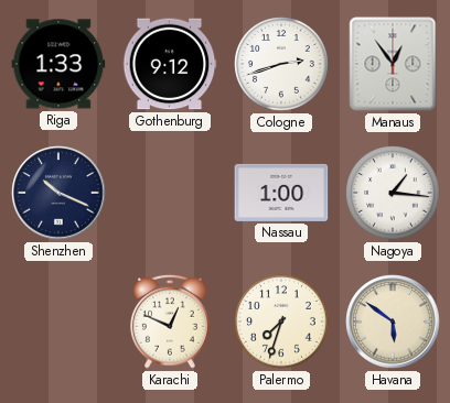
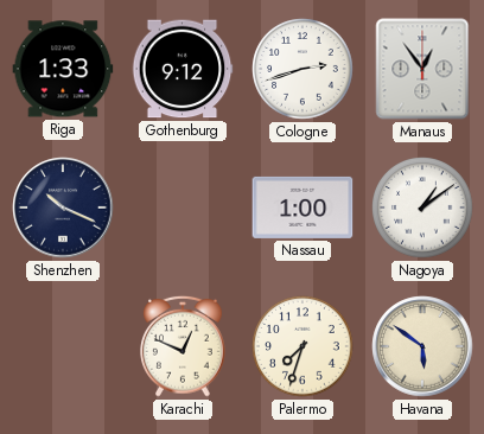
Nagoya: 1:16 -> 1:09
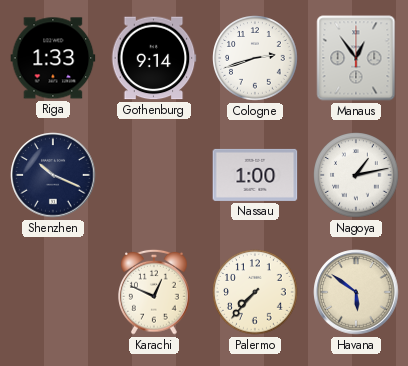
Gothenburg: 9:12 -> 9:14
Nagoya: 1:09 -> 1:13
Palermo: 7:33 -> 7:37
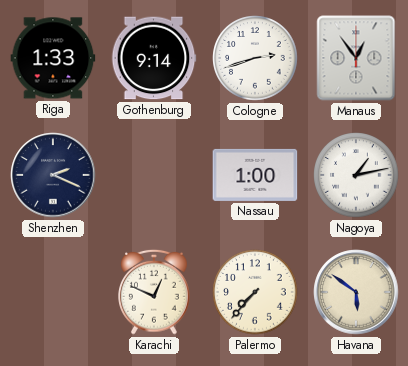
Shenzhen: 10:19 -> 2:19
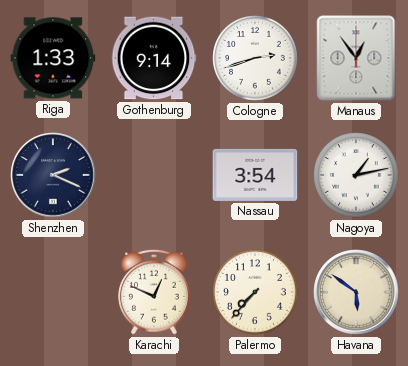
Nassau: 1:00 -> 3:54
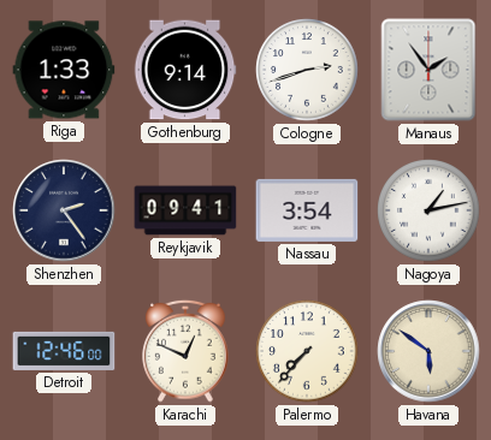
Manaus: 12:54 -> 1:54
Shenzhen: 2:19 -> 2:24
Reykjavik: none -> 09:41
Detroit: none -> 12:46
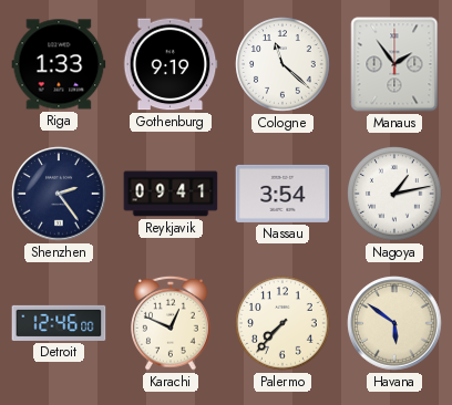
Gothenburg: 9:14 -> 9:19
Cologne: 2:42 -> 11:22
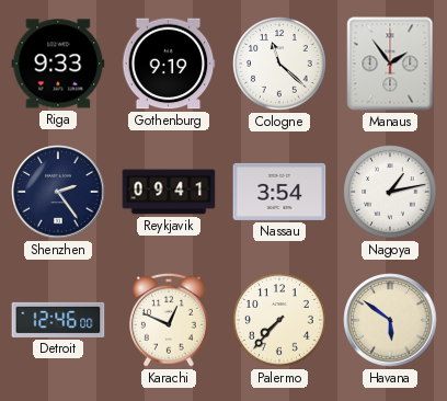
Riga: 1:33 -> 9:33
